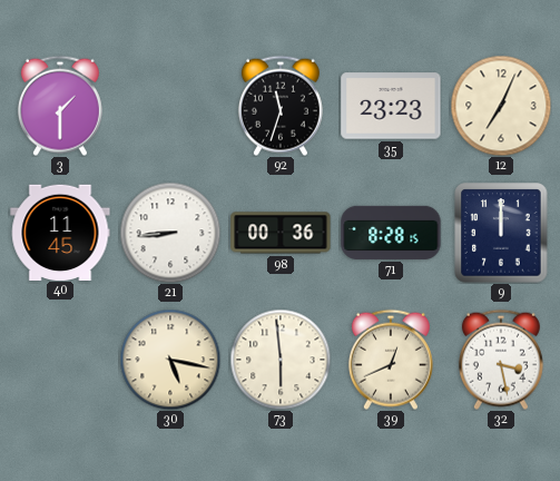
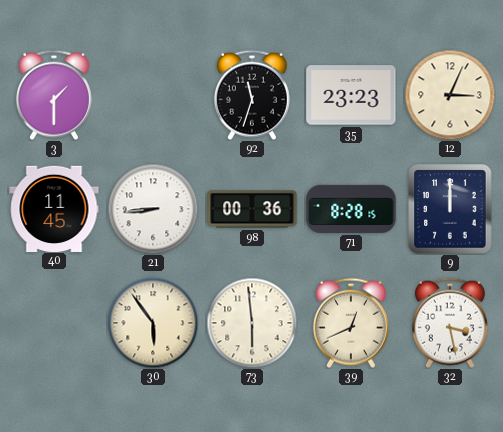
12: 7:04 -> 3:04
30: 5:17 -> 5:54
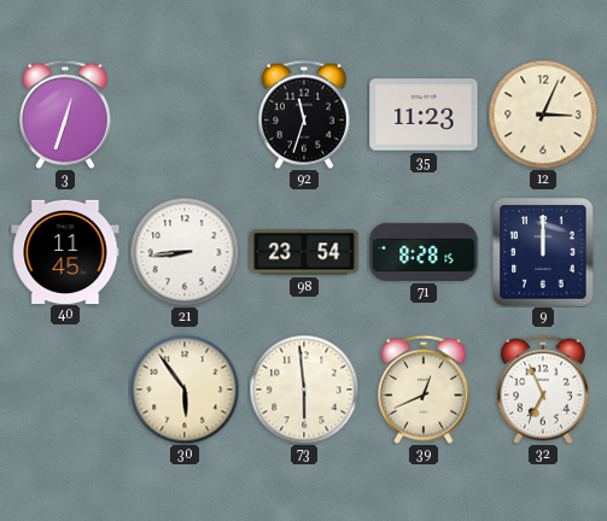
3: 1:30 -> 12:33
35: 23:23 -> 11:23
98: 00:36 -> 23:54
32: 3:28 -> 6:56
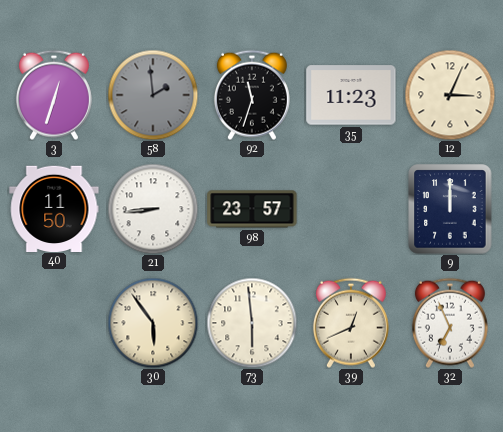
58: none -> 1:59
40: 11:45 -> 11:50
98: 23:54 -> 23:57
71: 8:28 -> none
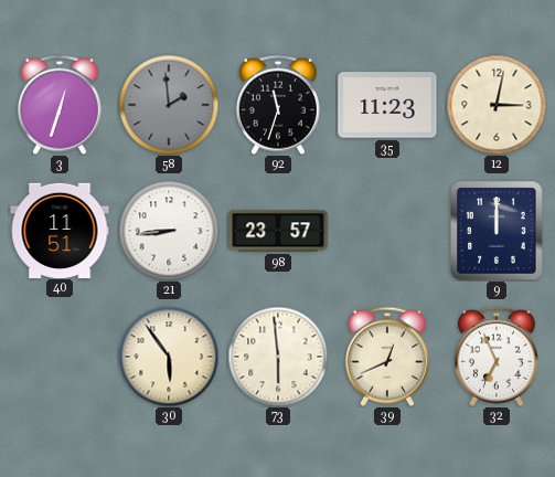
12: 3:04 -> 3:02
40: 11:50 -> 11:51
